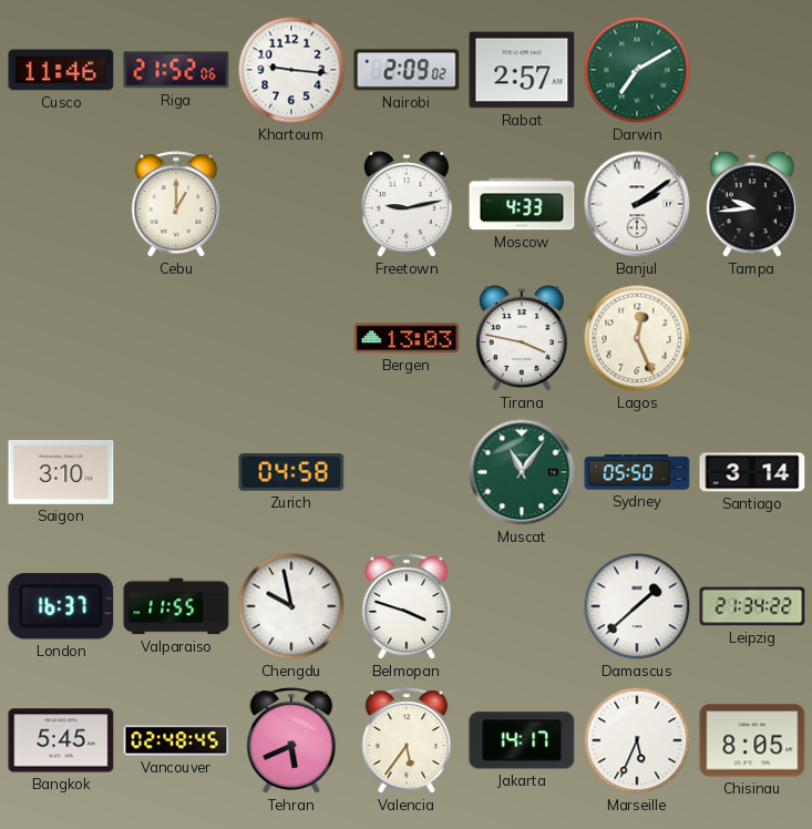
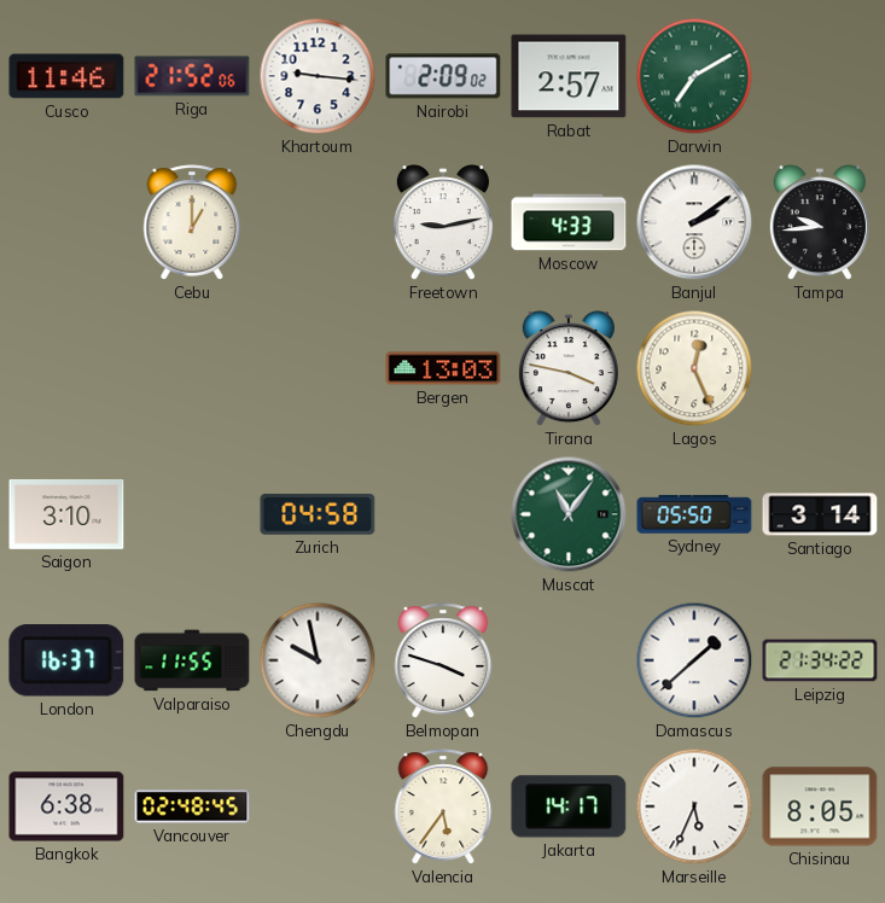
Bangkok: 5:45 -> 6:38
Tehran: 5:41 -> none
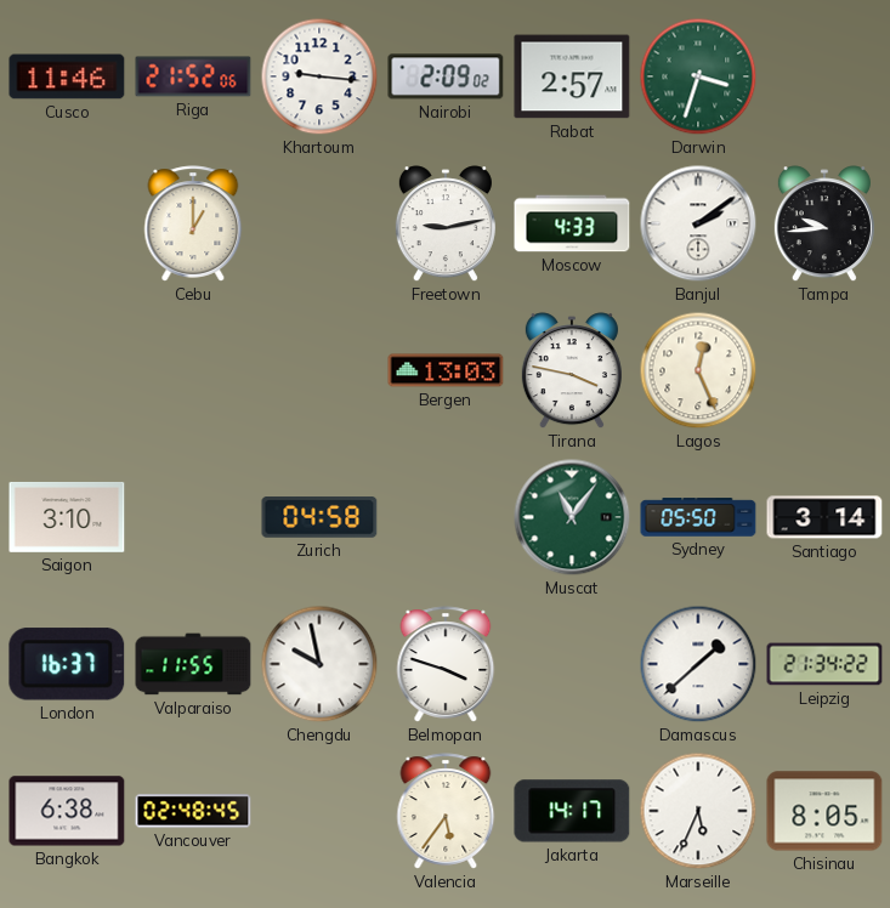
Darwin: 7:10 -> 3:33
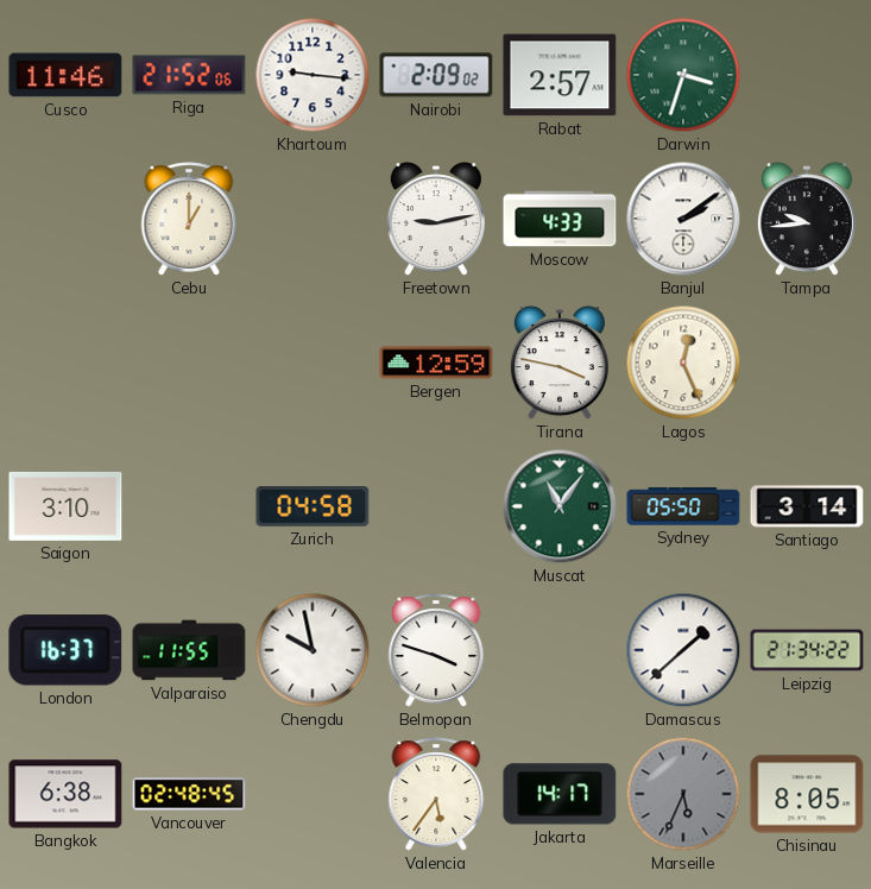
Bergen: 13:03 -> 12:59
Marseille dial: white -> grey
